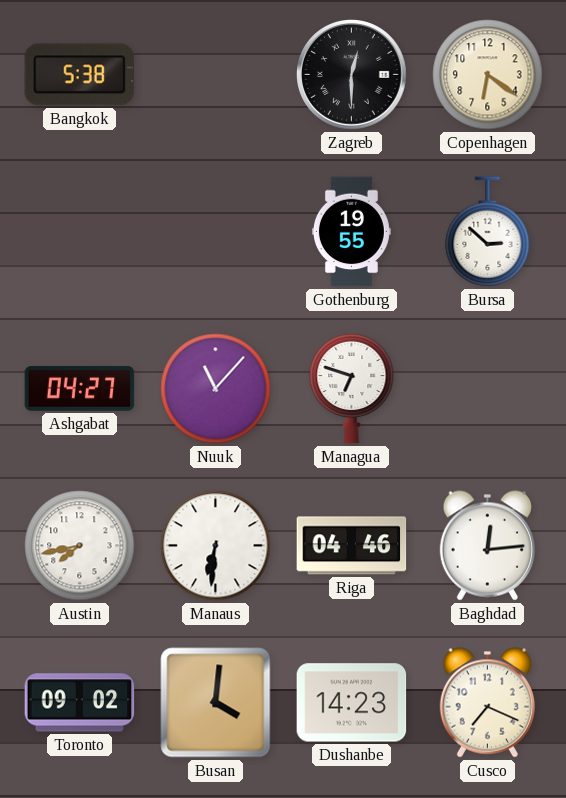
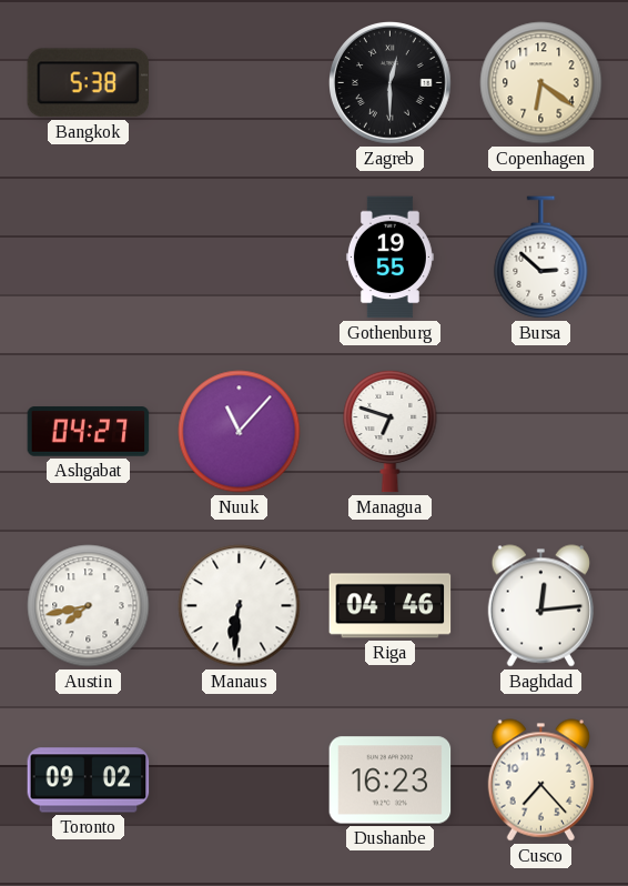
Busan: 4:01 -> none
Dushanbe: 14:23 -> 16:23
Cusco: 7:19 -> 7:23
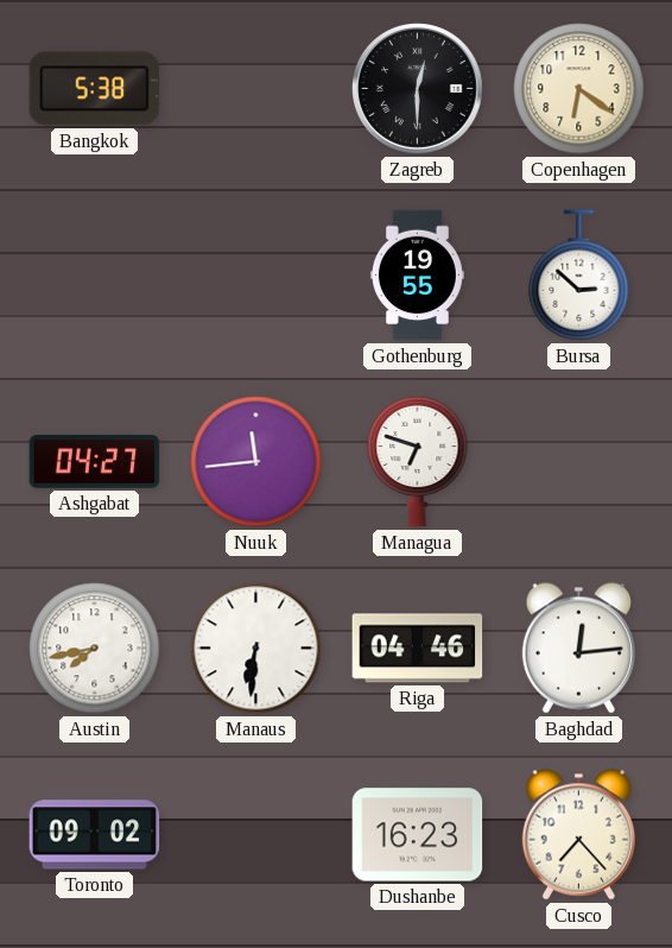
Nuuk: 11:07 -> 11:44
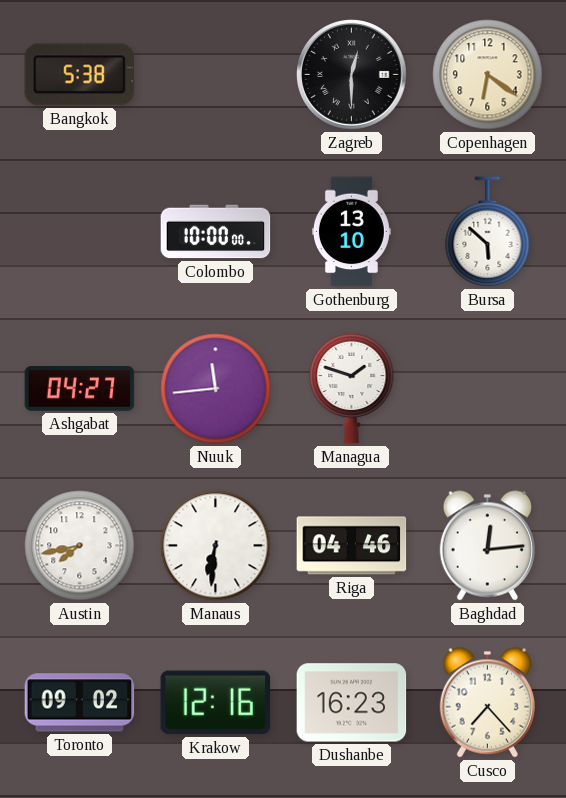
Colombo: none -> 10:00
Gothenburg: 19:55 -> 13:10
Bursa: 2:52 -> 5:52
Managua: 6:48 -> 1:48
Krakow: none -> 12:16
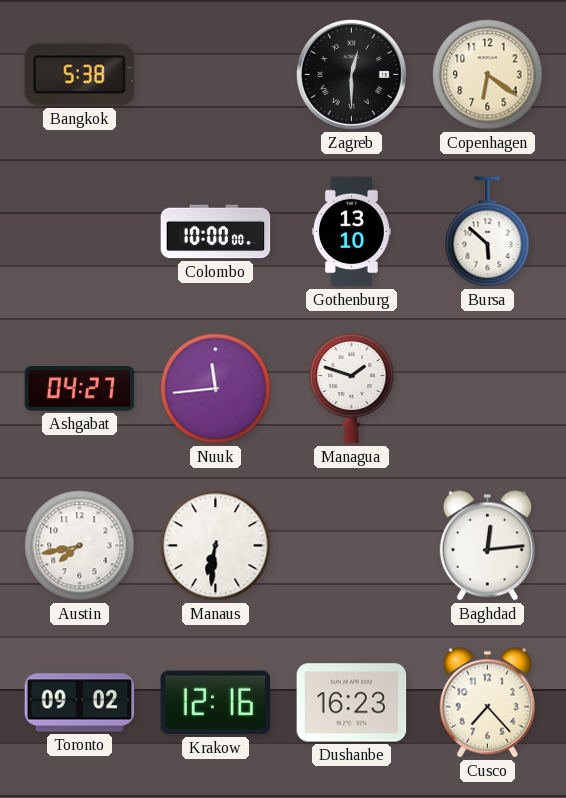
Riga: 04:46 -> none
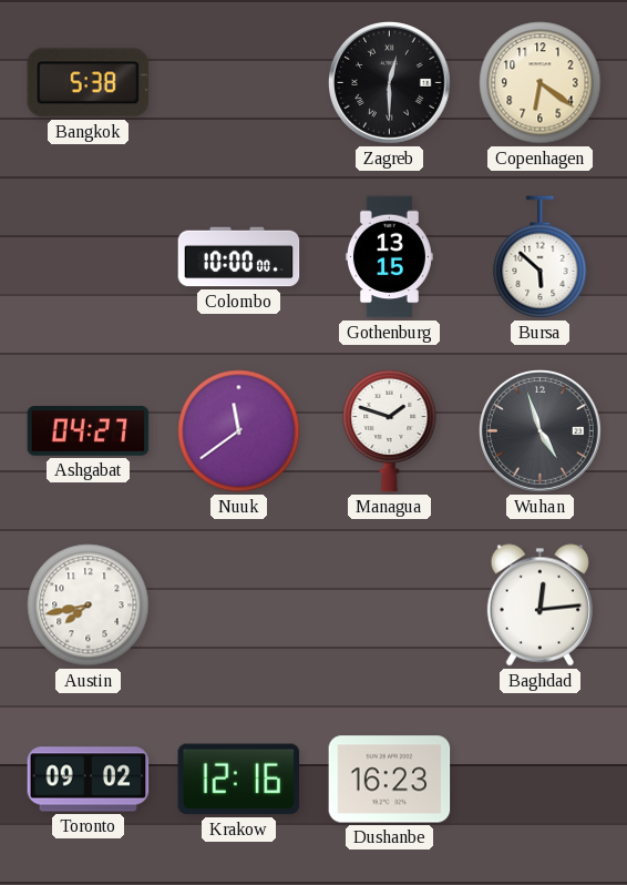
Gothenburg: 13:10 -> 13:15
Nuuk: 11:44 -> 11:39
Wuhan: none -> 4:57
Manaus: 6:31 -> none
Cusco: 7:23 -> none
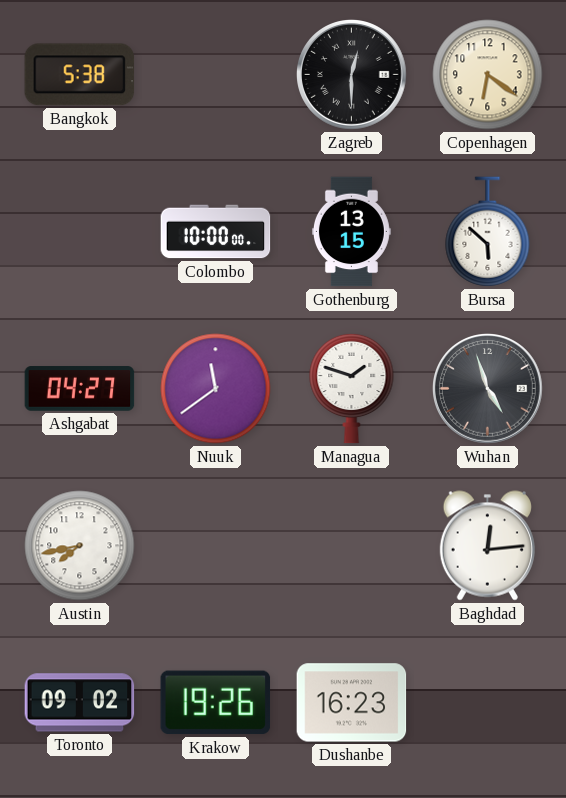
Krakow: 12:16 -> 19:26
